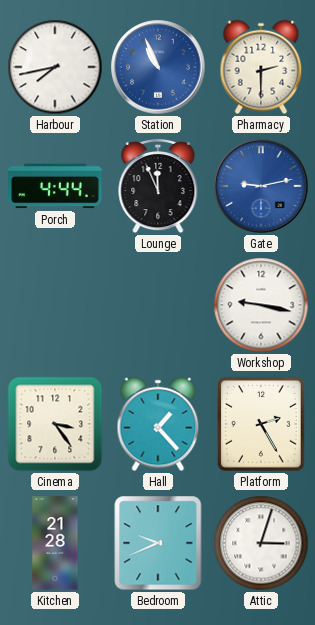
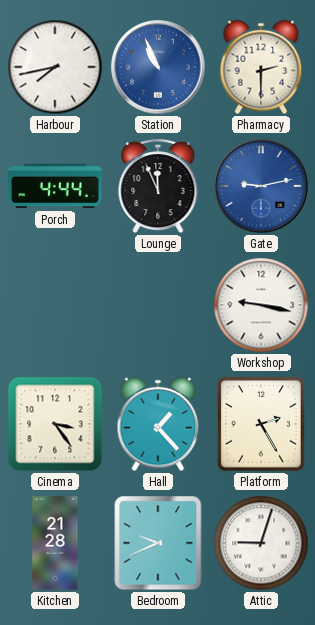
Attic: 3:03 -> 9:03
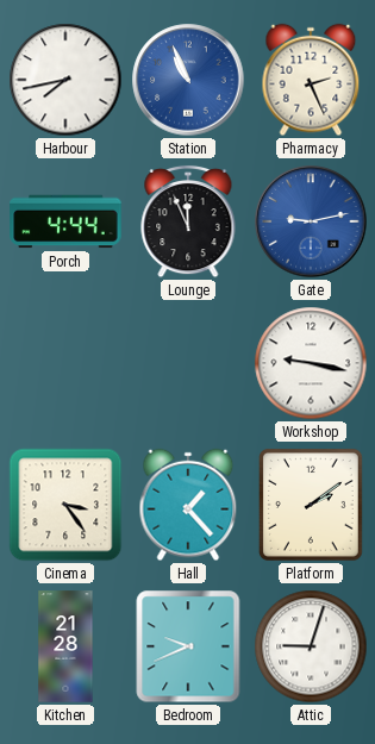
Pharmacy: 2:30 -> 2:26
Platform: 2:25 -> 2:09
